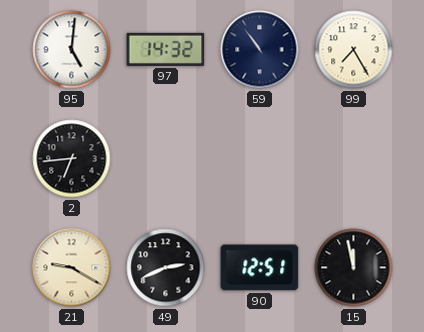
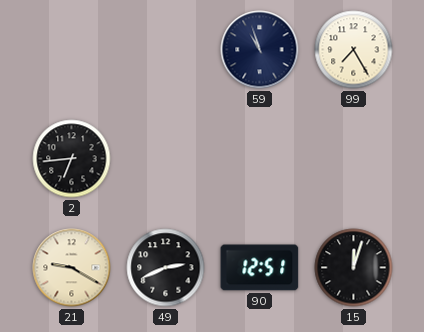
95: 5:01 -> none
97: 14:32 -> none
59: 10:54 -> 10:57
15: 11:58 -> 12:03
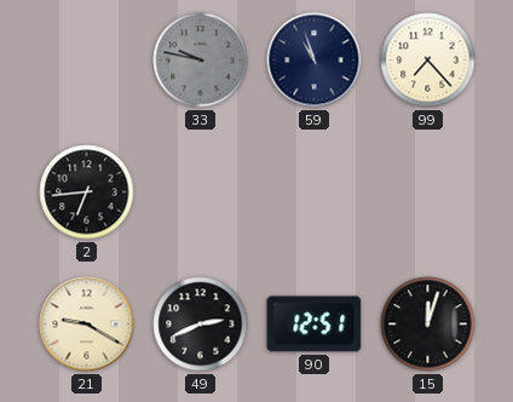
33: none -> 9:47
99: 7:25 -> 7:23
